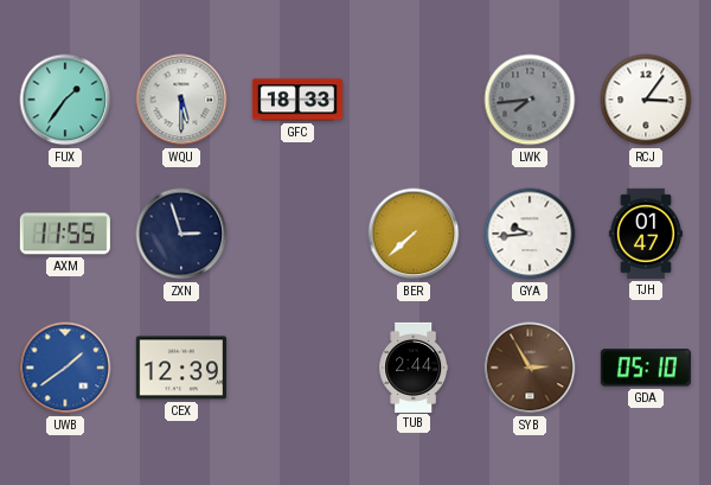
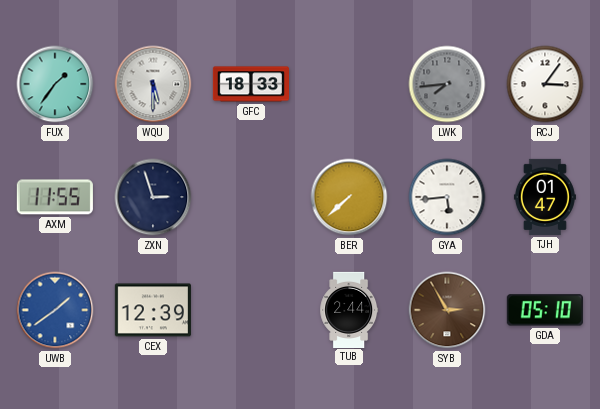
GYA: 9:44 -> 5:44
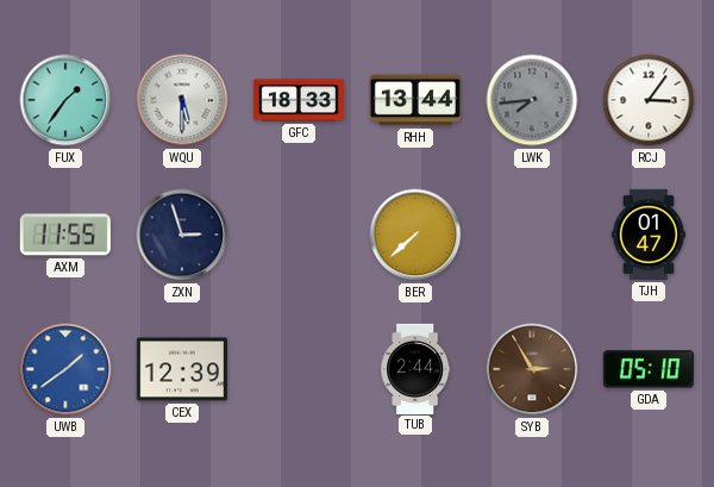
RHH: none -> 13:44
GYA: 5:44 -> none
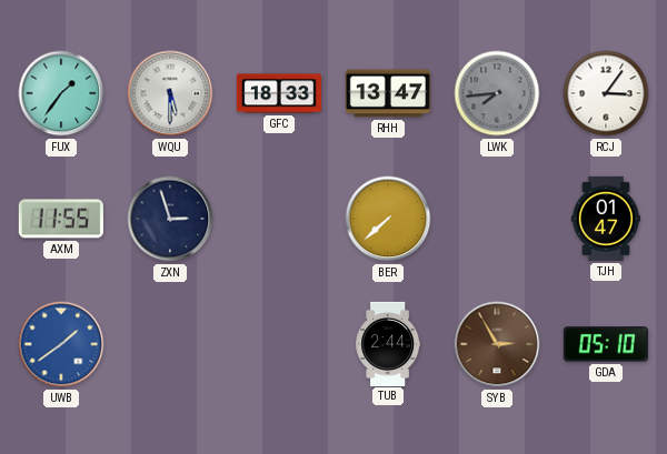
RHH: 13:44 -> 13:47
CEX: 12:39 -> none
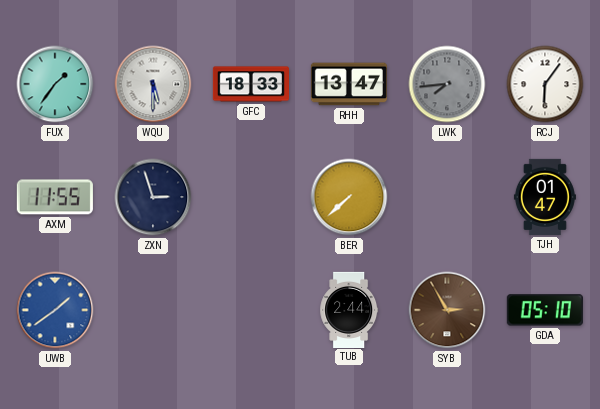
RCJ: 3:06 -> 6:06
